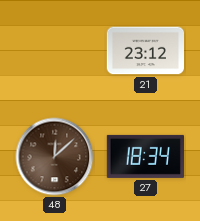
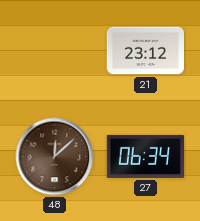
27: 18:34 -> 06:34
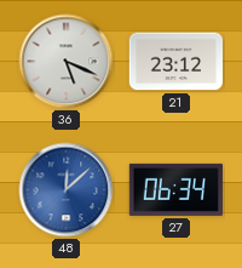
36: none -> 5:19
48 dial: brown -> blue
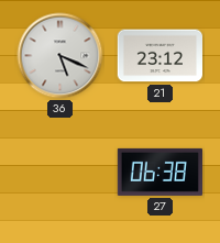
48: 12:08 -> none
27: 06:34 -> 06:38
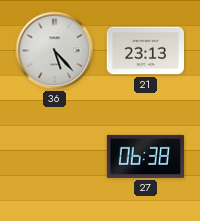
36: 5:19 -> 5:23
21: 23:12 -> 23:13
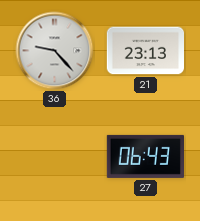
36: 5:23 -> 9:23
27: 06:38 -> 06:43
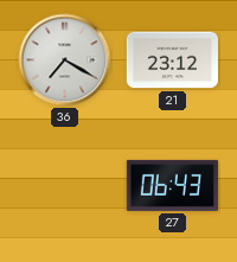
36: 9:23 -> 7:20
21: 23:13 -> 23:12
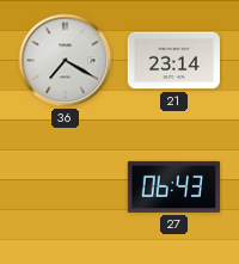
21: 23:12 -> 23:14
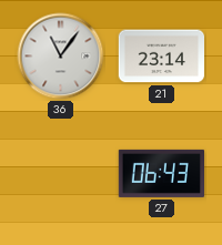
36: 7:20 -> 11:06
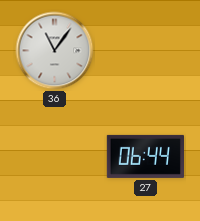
21: 23:14 -> none
27: 06:43 -> 06:44
